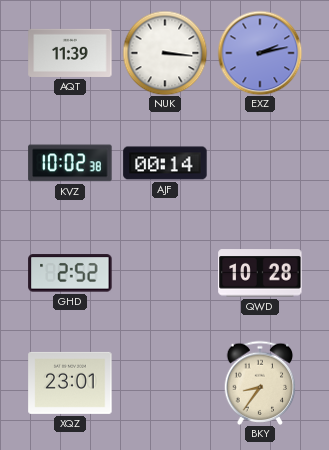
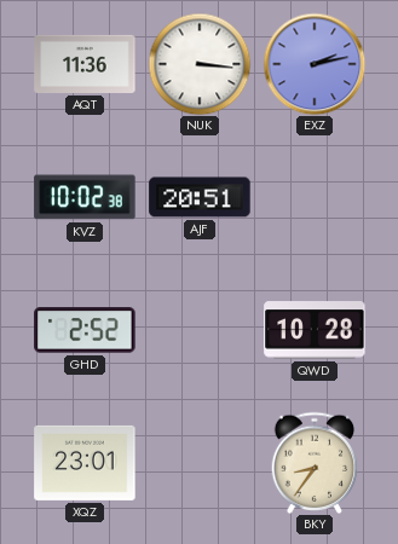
AQT: 11:39 -> 11:36
AJF: 00:14 -> 20:51
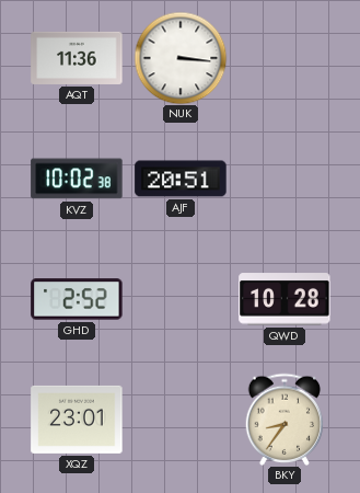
EXZ: 2:13 -> none
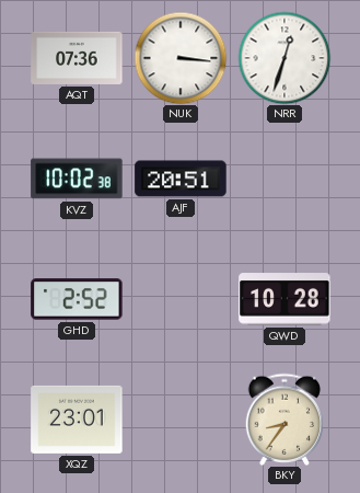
AQT: 11:36 -> 07:36
NRR: none -> 12:33
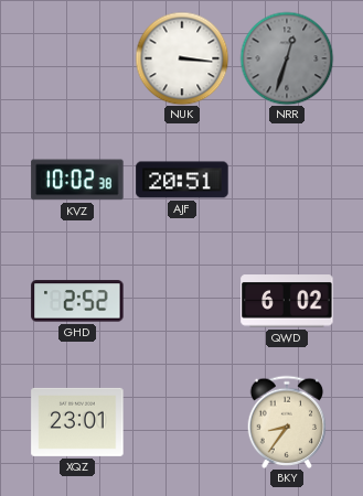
AQT: 07:36 -> none
NRR dial: white -> grey
QWD: 10:28 -> 6:02
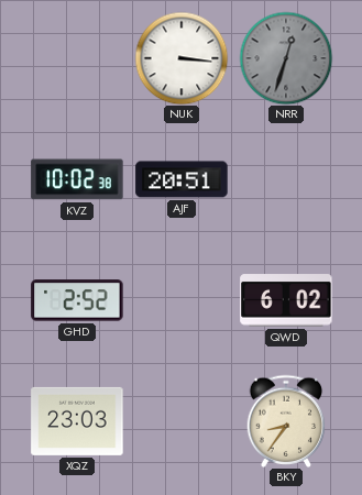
XQZ: 23:01 -> 23:03
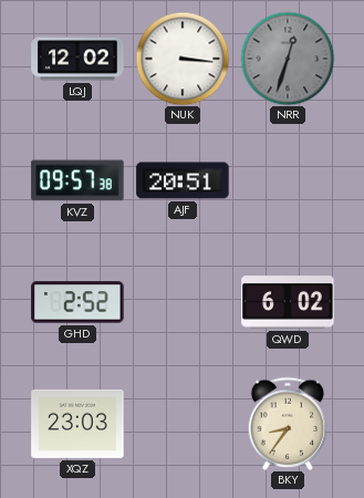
LQJ: none -> 12:02
KVZ: 10:02 -> 09:57
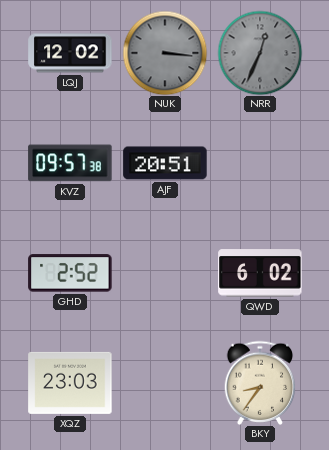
NUK dial: white -> grey
NRR: 12:33 -> 12:34
